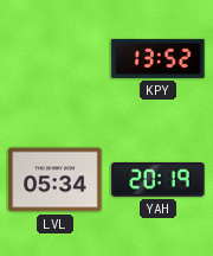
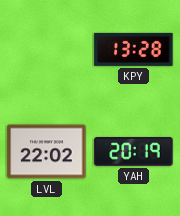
KPY: 13:52 -> 13:28
LVL: 05:34 -> 22:02
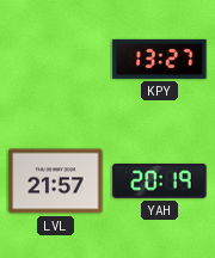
KPY: 13:28 -> 13:27
LVL: 22:02 -> 21:57
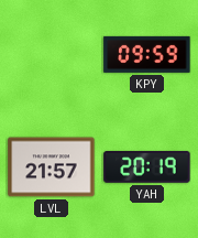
KPY: 13:27 -> 09:59
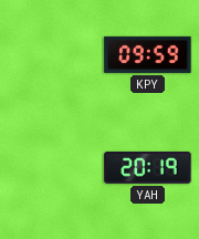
LVL: 21:57 -> none
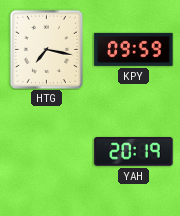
HTG: none -> 7:17
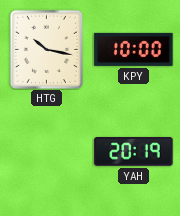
HTG: 7:17 -> 10:17
KPY: 09:59 -> 10:00
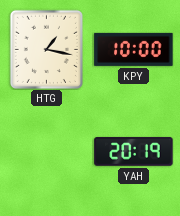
HTG: 10:17 -> 1:17
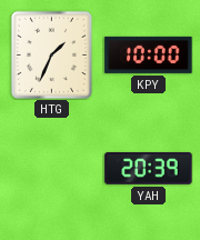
HTG: 1:17 -> 1:34
YAH: 20:19 -> 20:39
